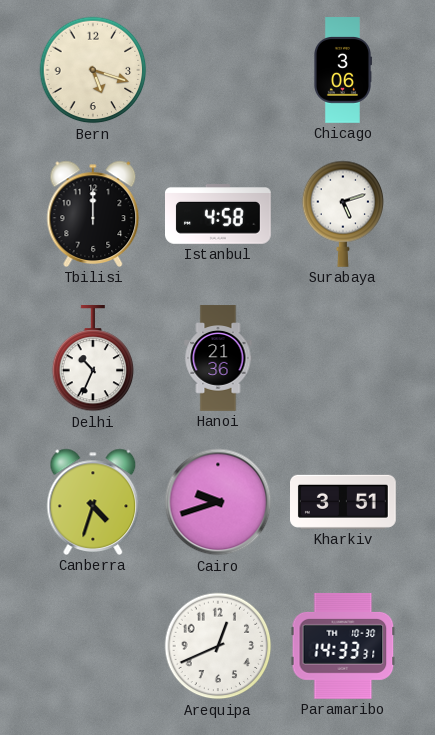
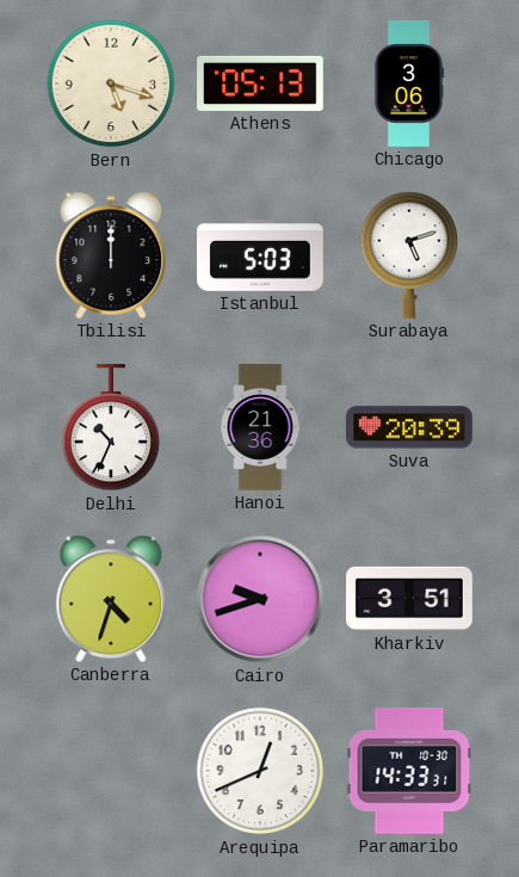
Athens: none -> 05:13
Istanbul: 4:58 -> 5:03
Suva: none -> 20:39
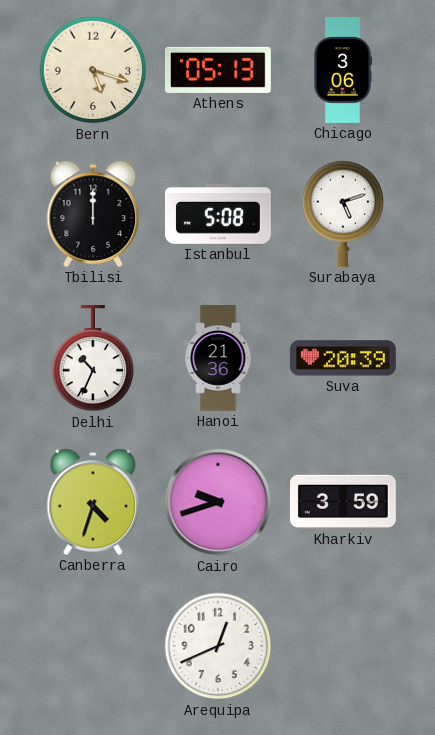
Istanbul: 5:03 -> 5:08
Kharkiv: 3:51 -> 3:59
Paramaribo: 14:33 -> none
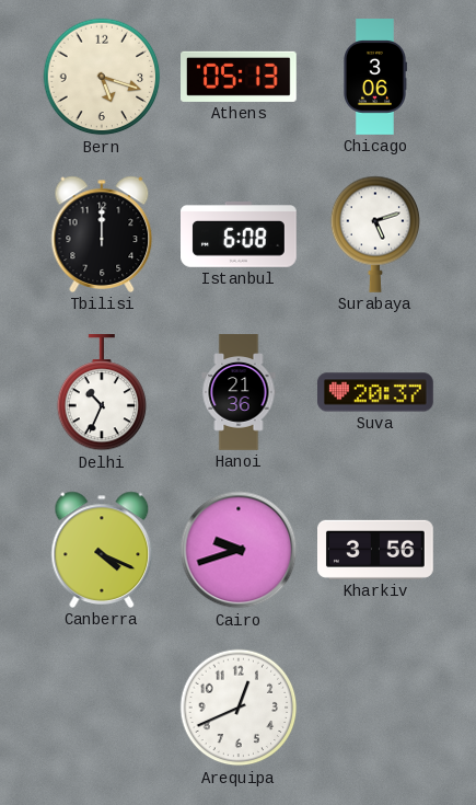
Istanbul: 5:08 -> 6:08
Suva: 20:39 -> 20:37
Canberra: 4:33 -> 4:19
Kharkiv: 3:59 -> 3:56
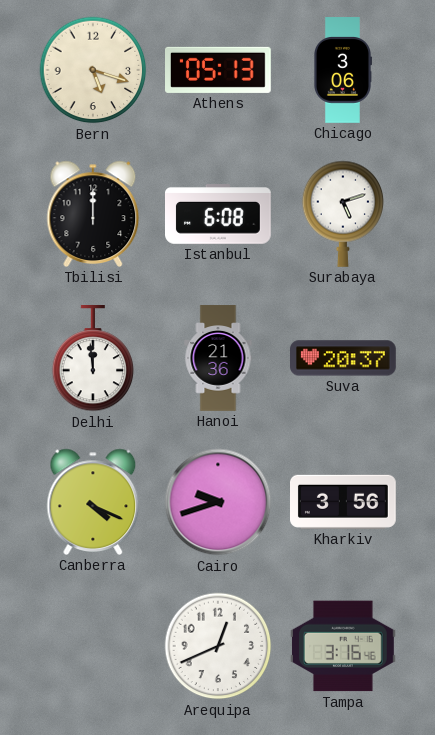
Delhi: 10:34 -> 11:59
Tampa: none -> 3:16
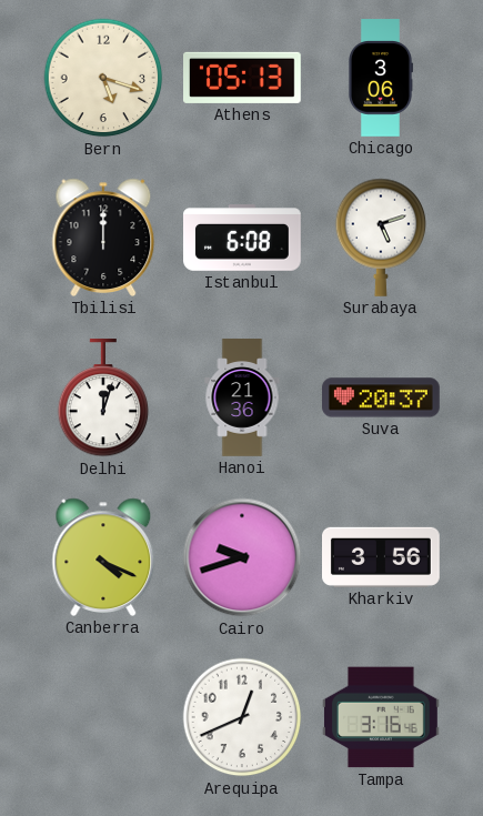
Delhi: 11:59 -> 12:03
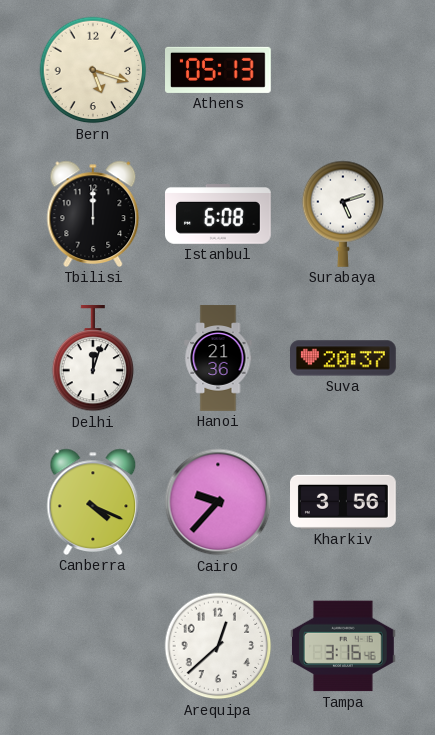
Chicago: 3:06 -> none
Cairo: 9:42 -> 9:37
Arequipa: 12:41 -> 12:38
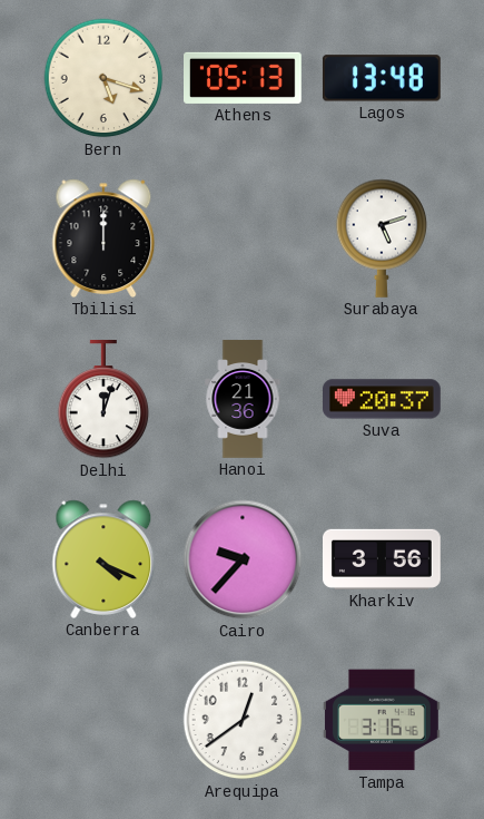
Lagos: none -> 13:48
Istanbul: 6:08 -> none
Arequipa: 12:38 -> 12:39
